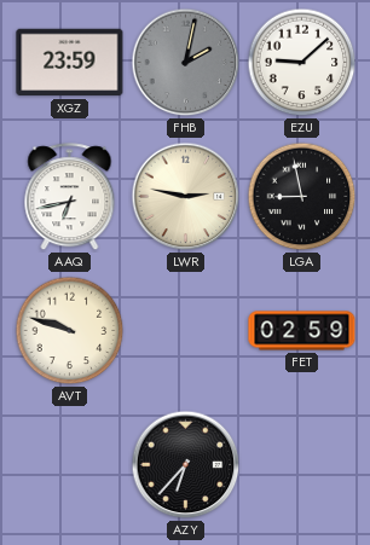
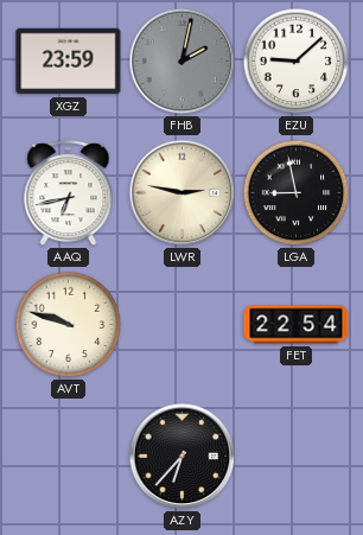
FET: 02:59 -> 22:54
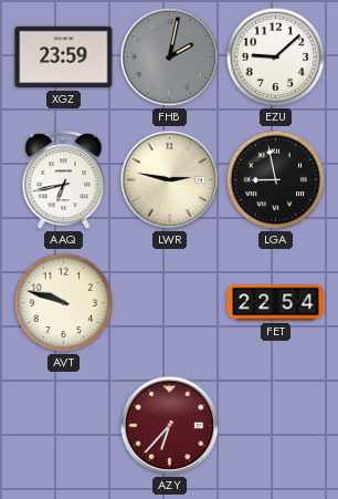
AZY dial: black -> burgundy
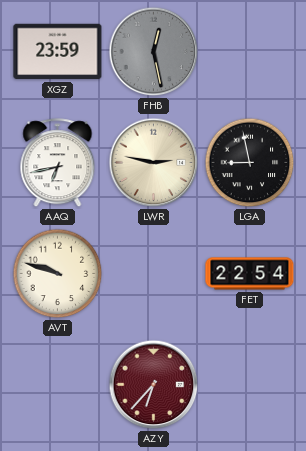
FHB: 2:02 -> 12:28
EZU: 9:08 -> none
